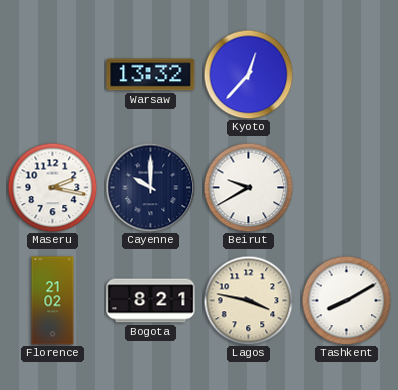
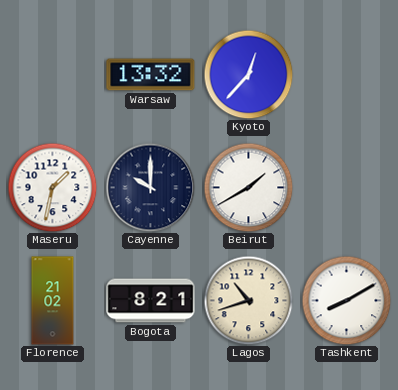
Maseru: 2:17 -> 1:32
Beirut: 9:40 -> 1:40
Lagos: 3:47 -> 10:42
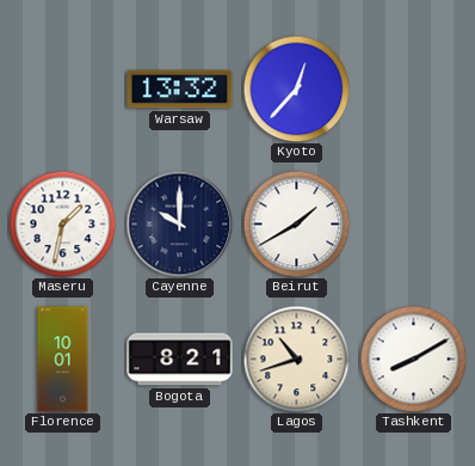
Florence: 21:02 -> 10:01
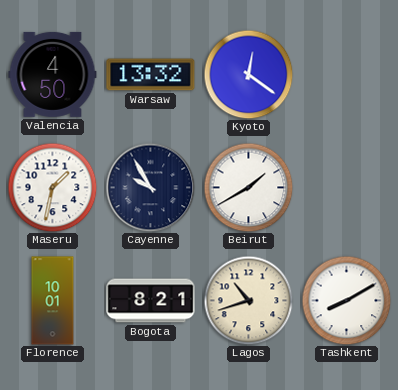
Valencia: none -> 4:50
Kyoto: 12:37 -> 12:21
Cayenne: 10:00 -> 9:55
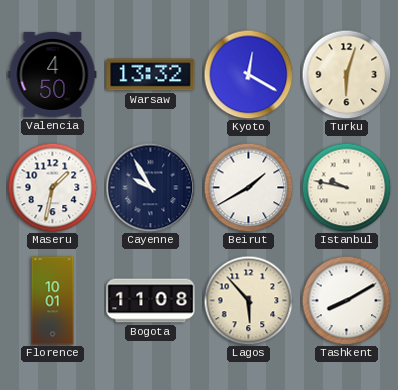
Kyoto: 12:21 -> 12:20
Turku: none -> 6:03
Istanbul: none -> 9:47
Bogota: 8:21 -> 11:08
Lagos: 10:42 -> 5:53
